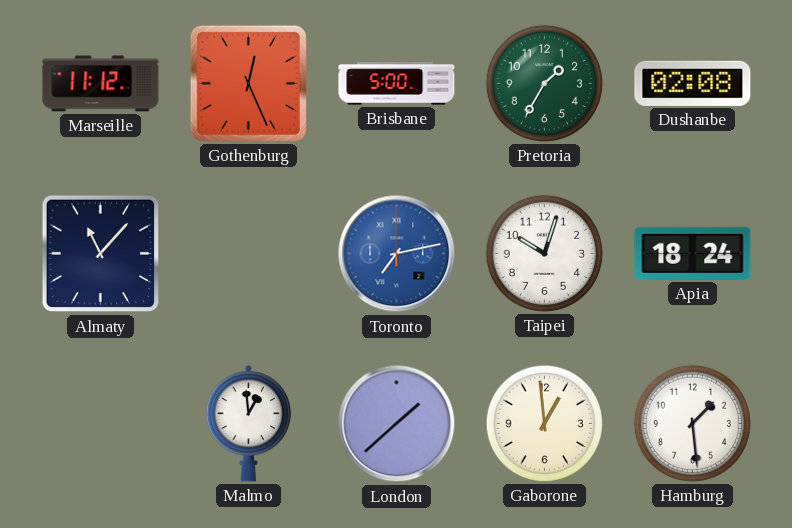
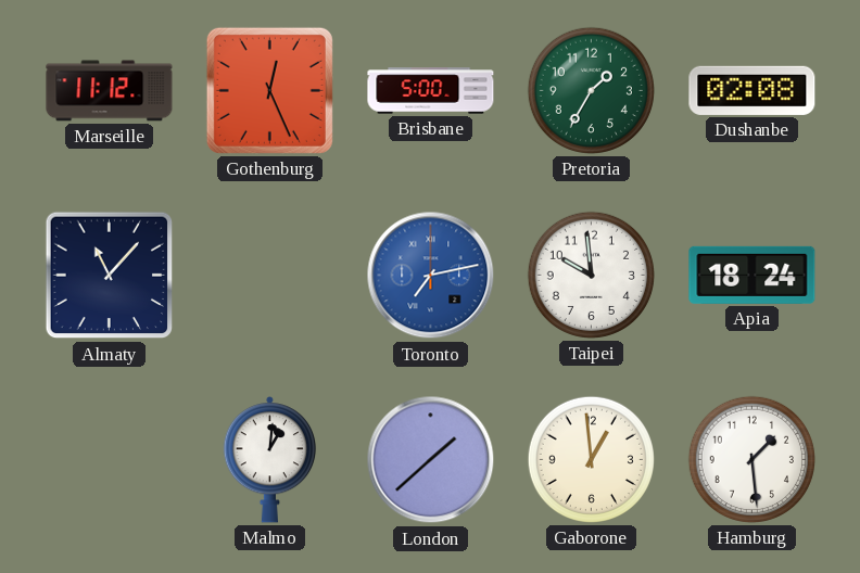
Taipei: 10:03 -> 9:59
Malmo: 12:59 -> 1:01
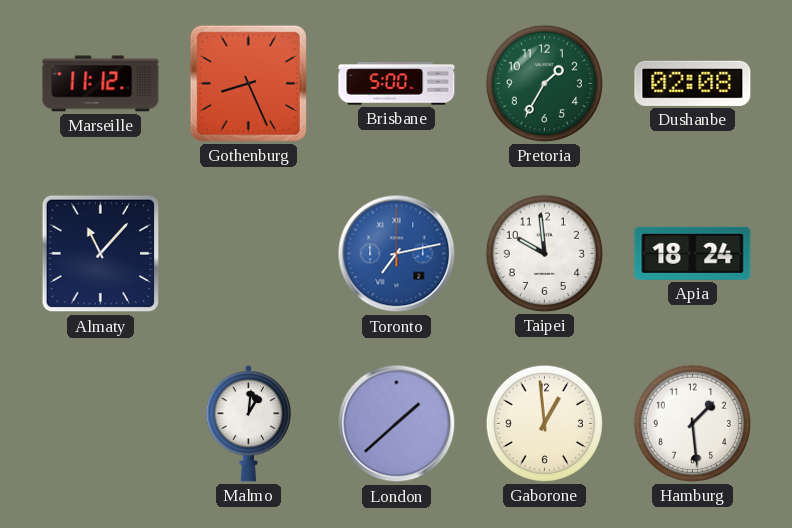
Gothenburg: 12:26 -> 8:26
